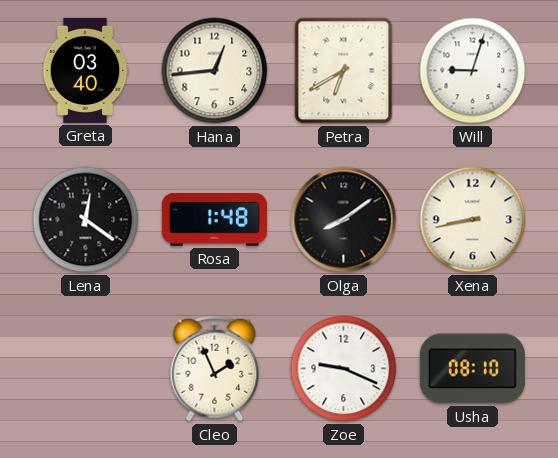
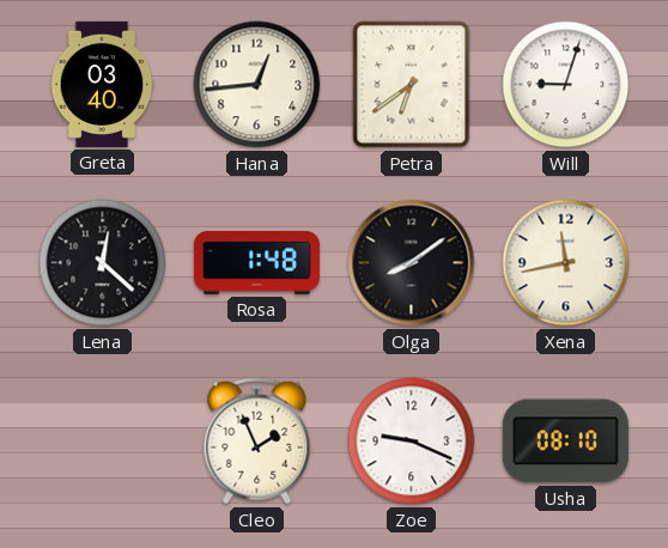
Petra: 6:40 -> 6:39
Lena: 12:21 -> 12:22
Xena: 8:43 -> 11:43
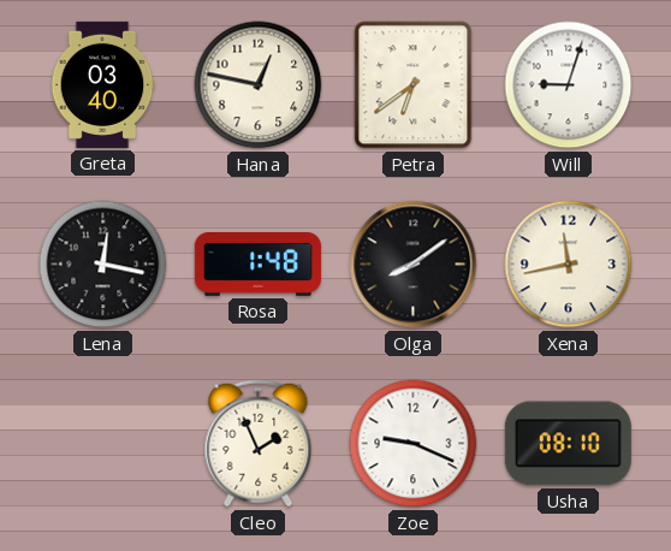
Hana: 12:44 -> 12:47
Lena: 12:22 -> 12:17
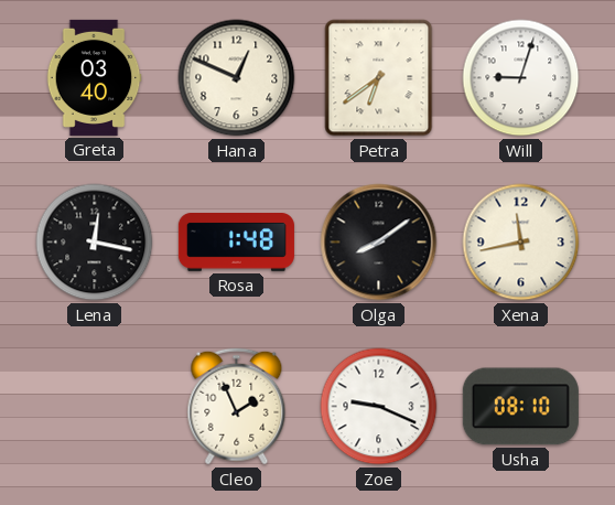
Hana: 12:47 -> 12:49
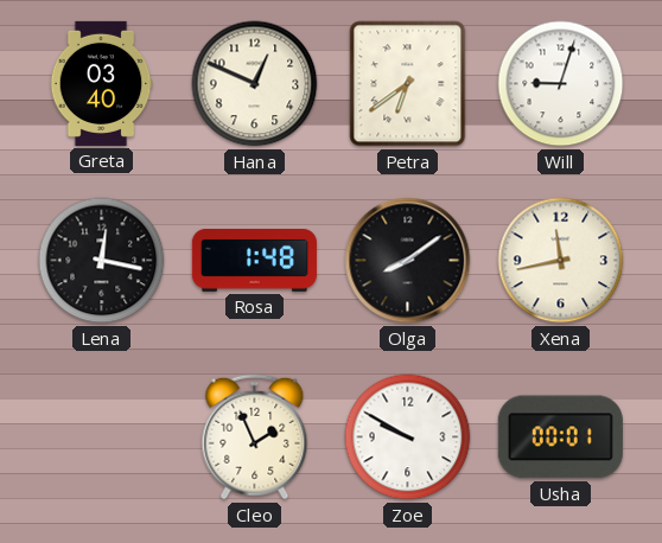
Zoe: 9:19 -> 9:50
Usha: 08:10 -> 00:01
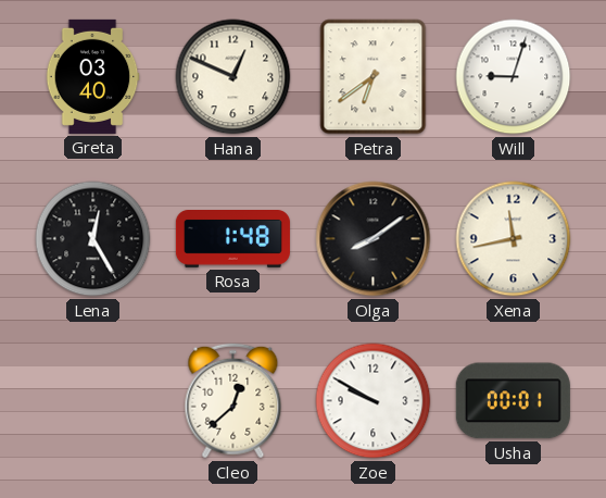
Lena: 12:17 -> 12:25
Cleo: 1:56 -> 12:38
